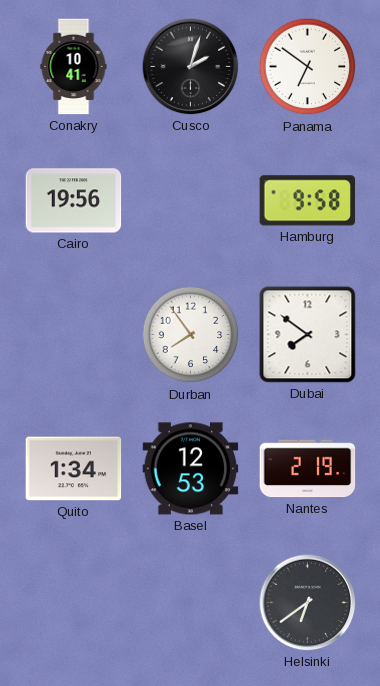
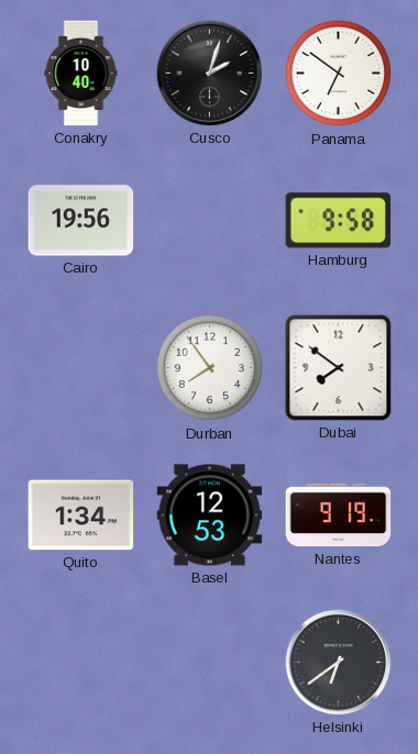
Conakry: 10:41 -> 10:40
Nantes: 2:19 -> 9:19
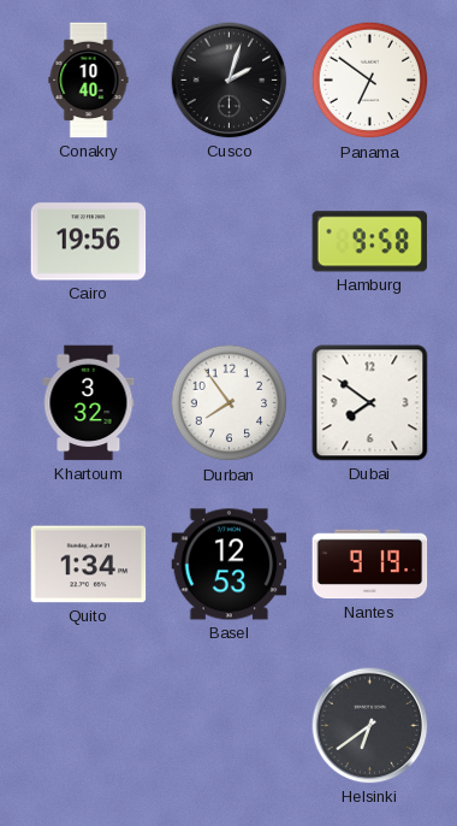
Khartoum: none -> 3:32
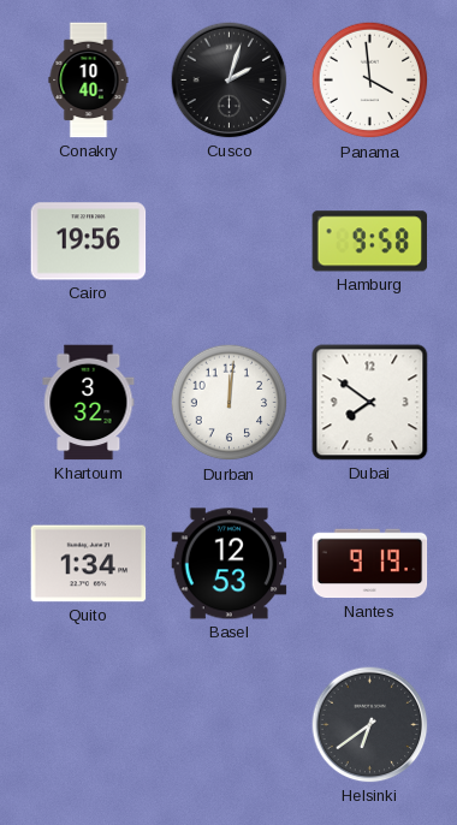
Panama: 6:51 -> 3:59
Durban: 7:54 -> 12:01
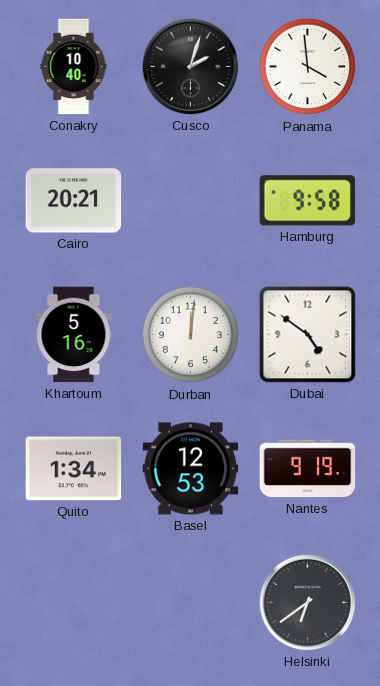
Cairo: 19:56 -> 20:21
Khartoum: 3:32 -> 5:16
Dubai: 7:51 -> 4:51
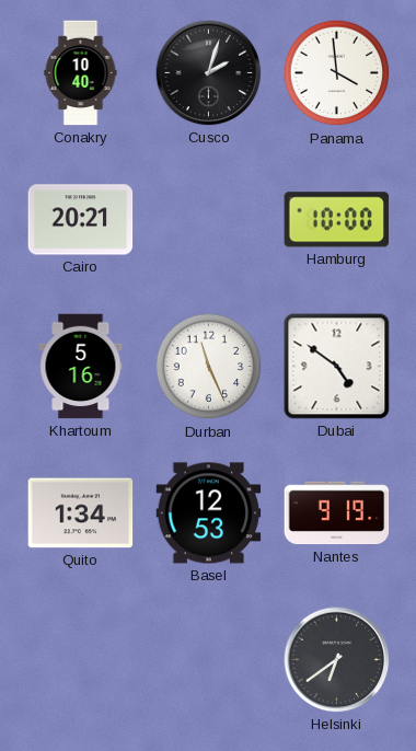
Hamburg: 9:58 -> 10:00
Durban: 12:01 -> 11:26
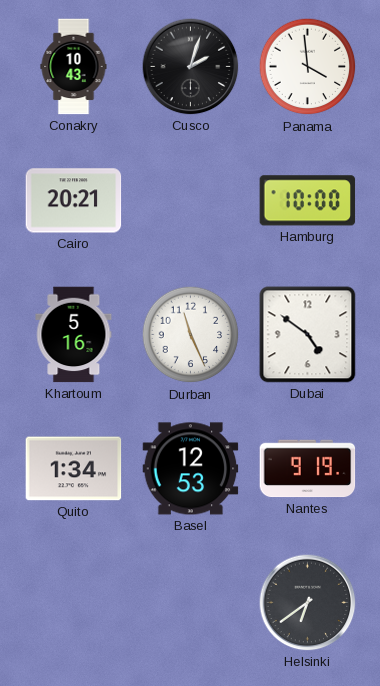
Conakry: 10:40 -> 10:43
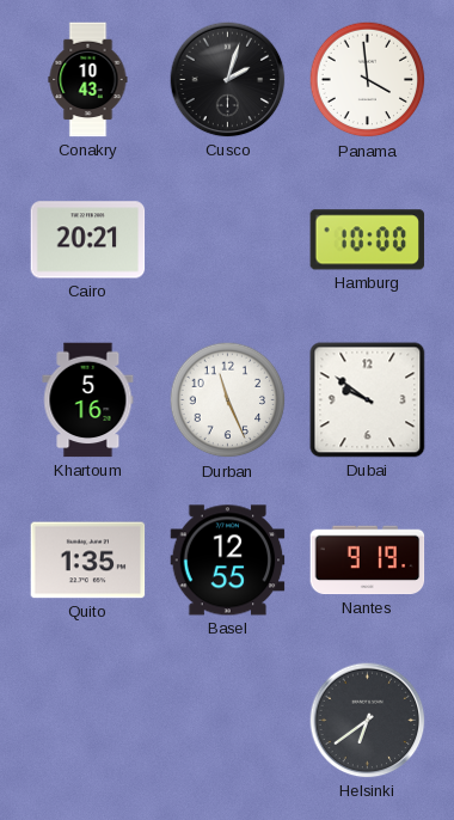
Dubai: 4:51 -> 9:51
Quito: 1:34 -> 1:35
Basel: 12:53 -> 12:55
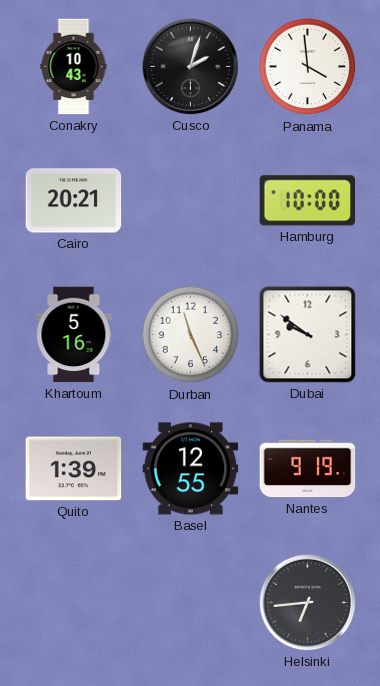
Quito: 1:35 -> 1:39
Helsinki: 6:39 -> 6:44
